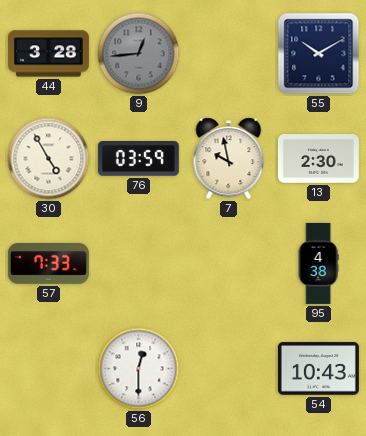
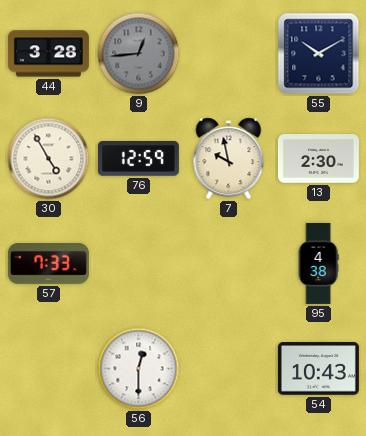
76: 03:59 -> 12:59
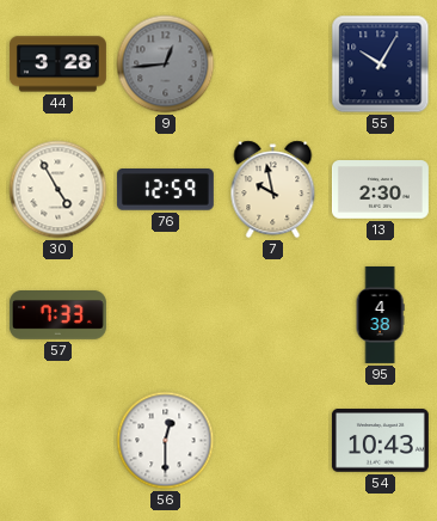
55: 10:10 -> 10:05
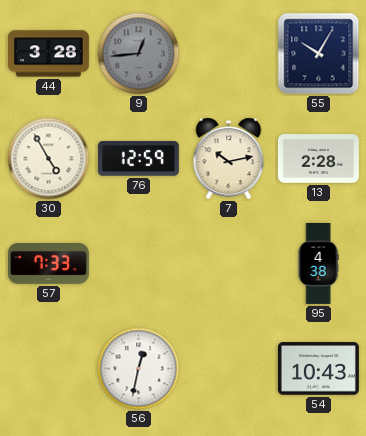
7: 9:58 -> 10:13
13: 2:30 -> 2:28
56: 12:30 -> 12:32
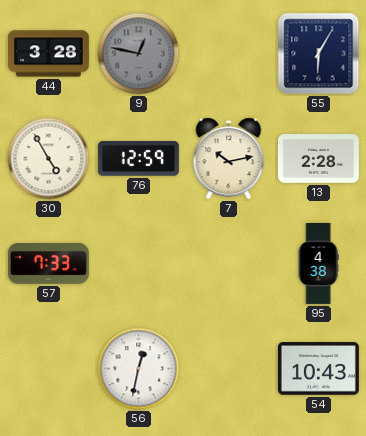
9: 12:44 -> 12:47
55: 10:05 -> 6:05
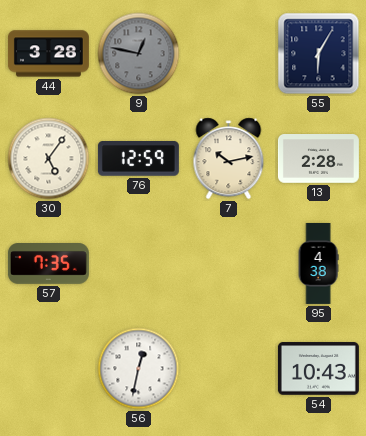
30: 4:55 -> 5:06
57: 7:33 -> 7:35
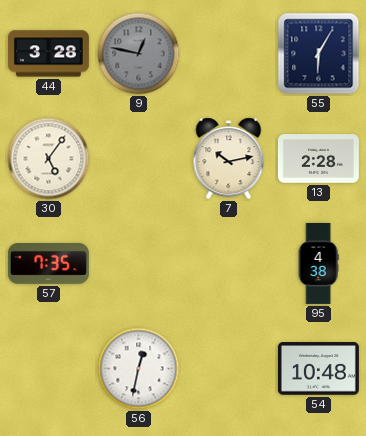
76: 12:59 -> none
54: 10:43 -> 10:48
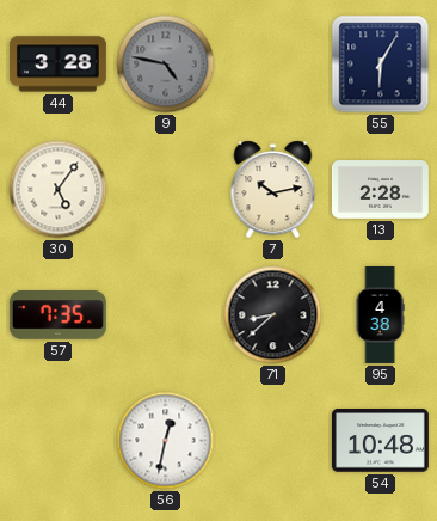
9: 12:47 -> 4:47
71: none -> 8:38
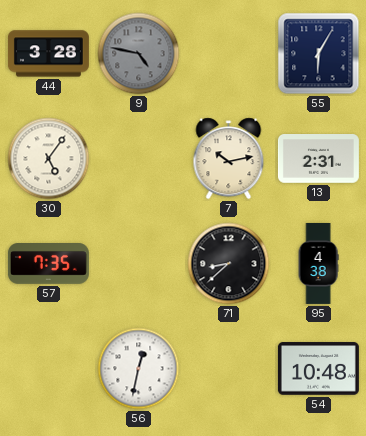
13: 2:28 -> 2:31
